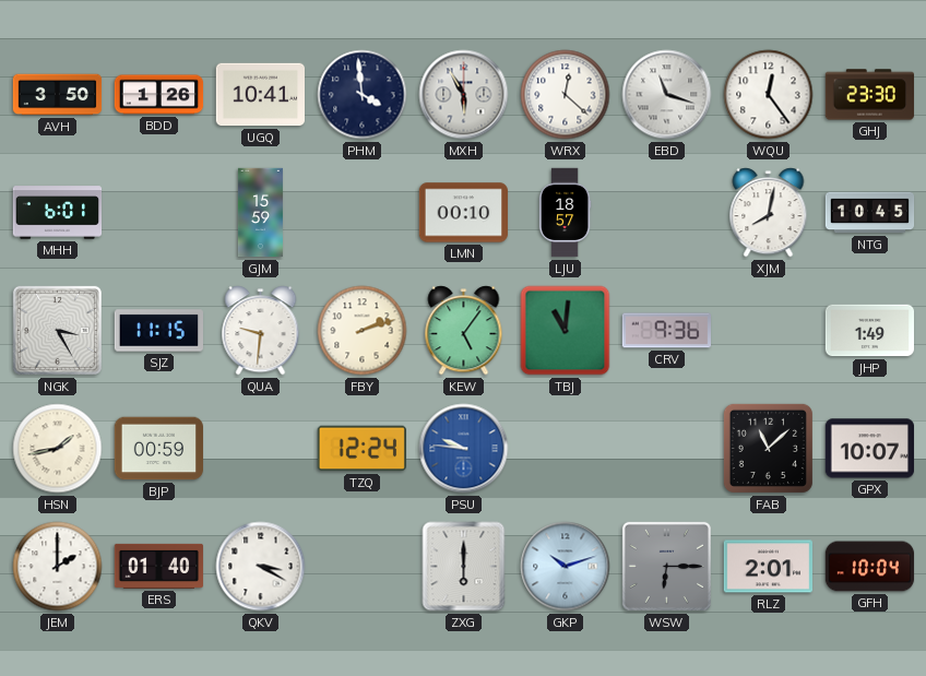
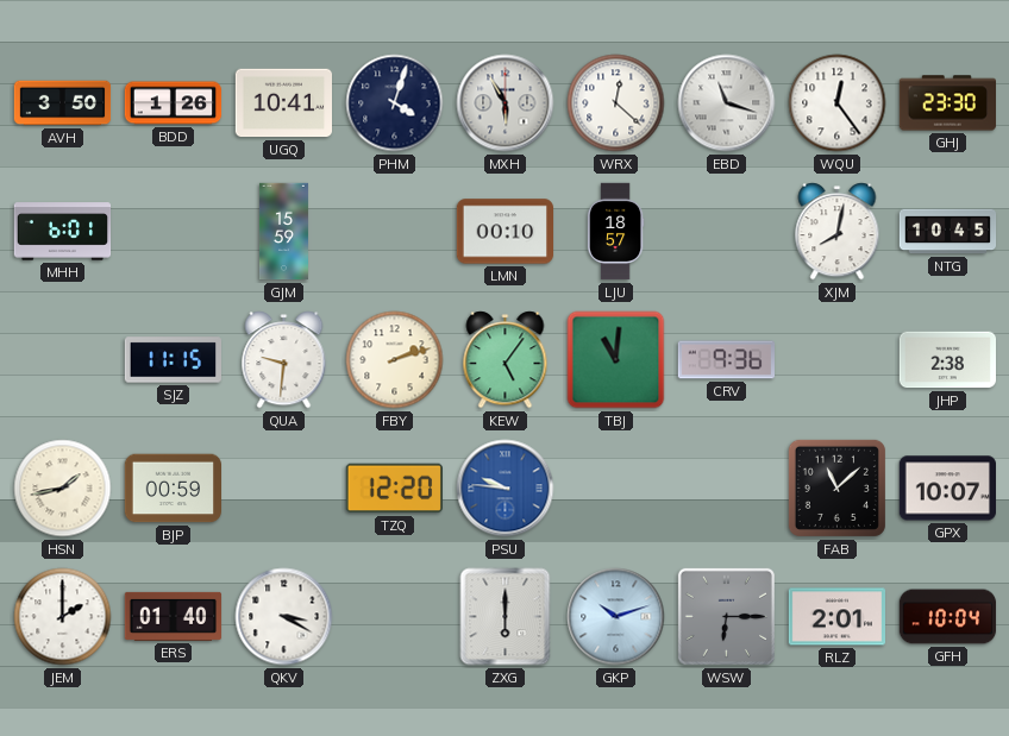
PHM: 3:59 -> 4:03
NGK: 3:25 -> none
JHP: 1:49 -> 2:38
TZQ: 12:24 -> 12:20
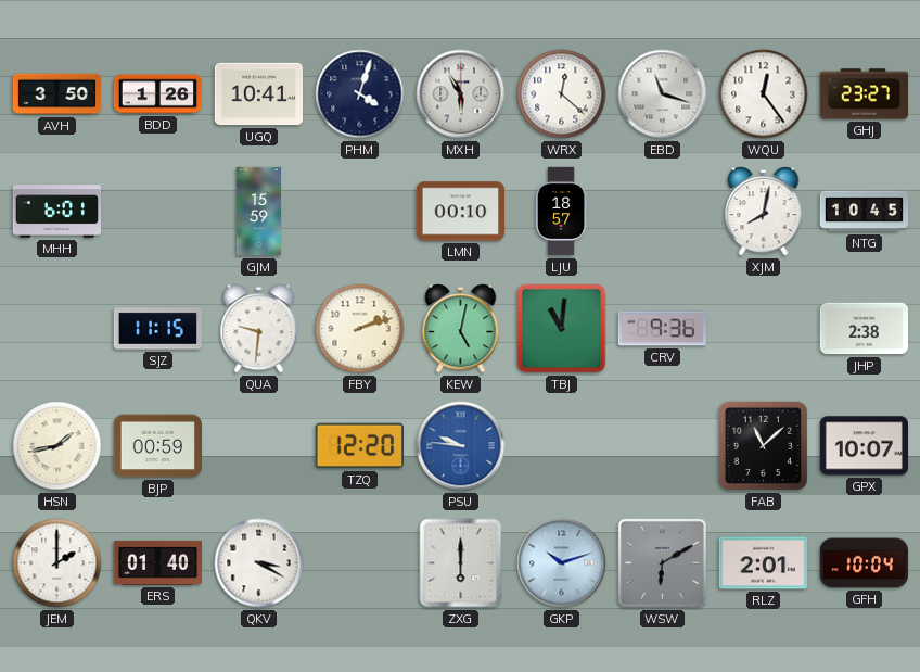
GHJ: 23:30 -> 23:27
KEW: 5:06 -> 5:02
WSW: 6:15 -> 6:10
